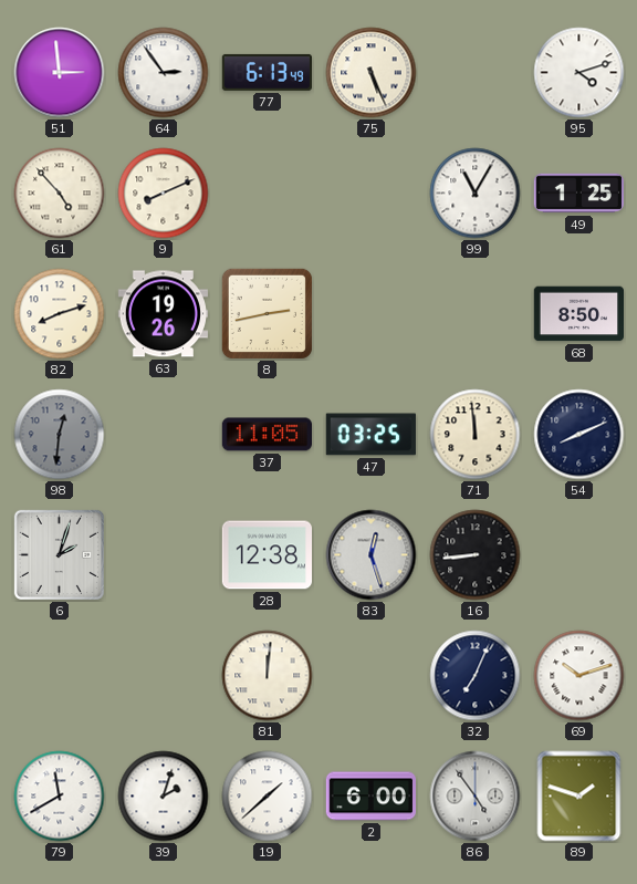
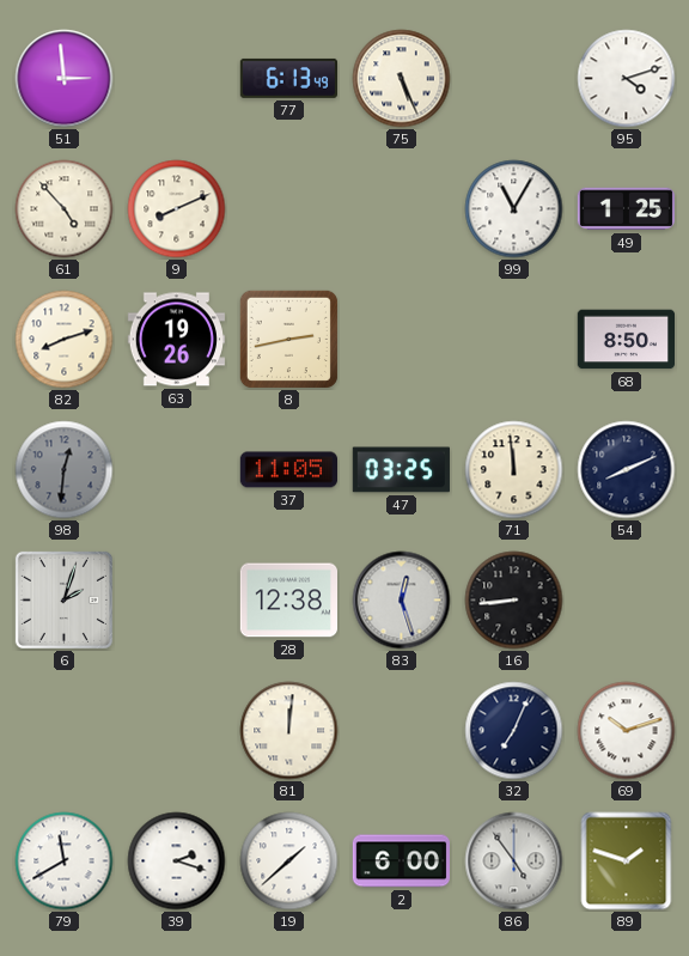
64: 2:54 -> none
39: 2:03 -> 2:18
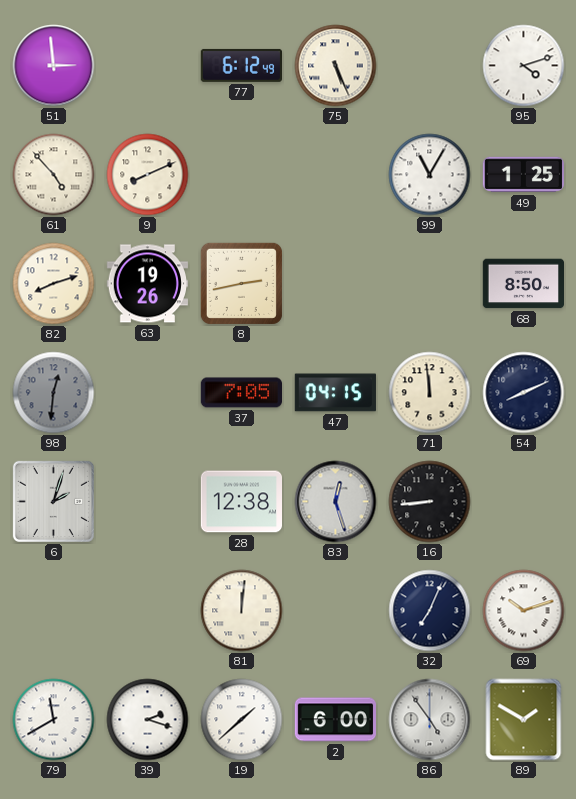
77: 6:13 -> 6:12
37: 11:05 -> 7:05
47: 03:25 -> 04:15
89: 1:48 -> 1:50
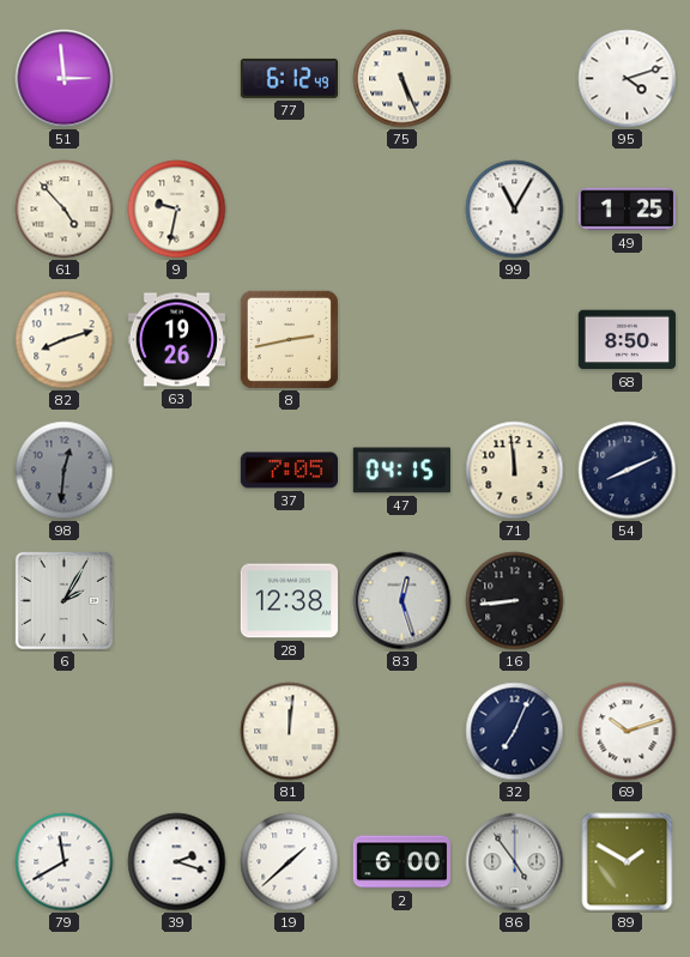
9: 8:11 -> 9:32
6: 2:03 -> 2:05
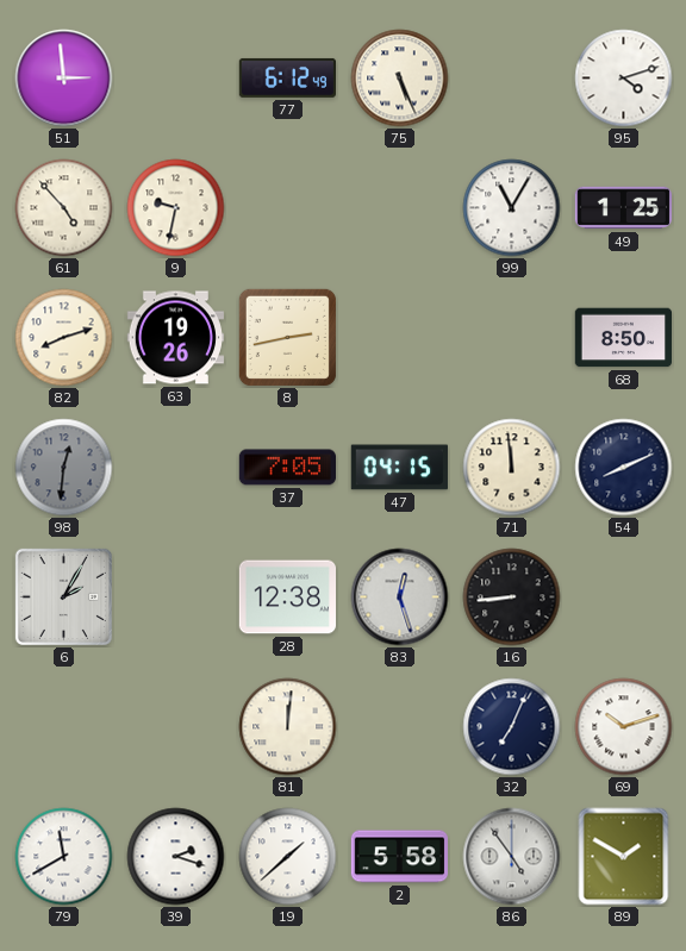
2: 6:00 -> 5:58
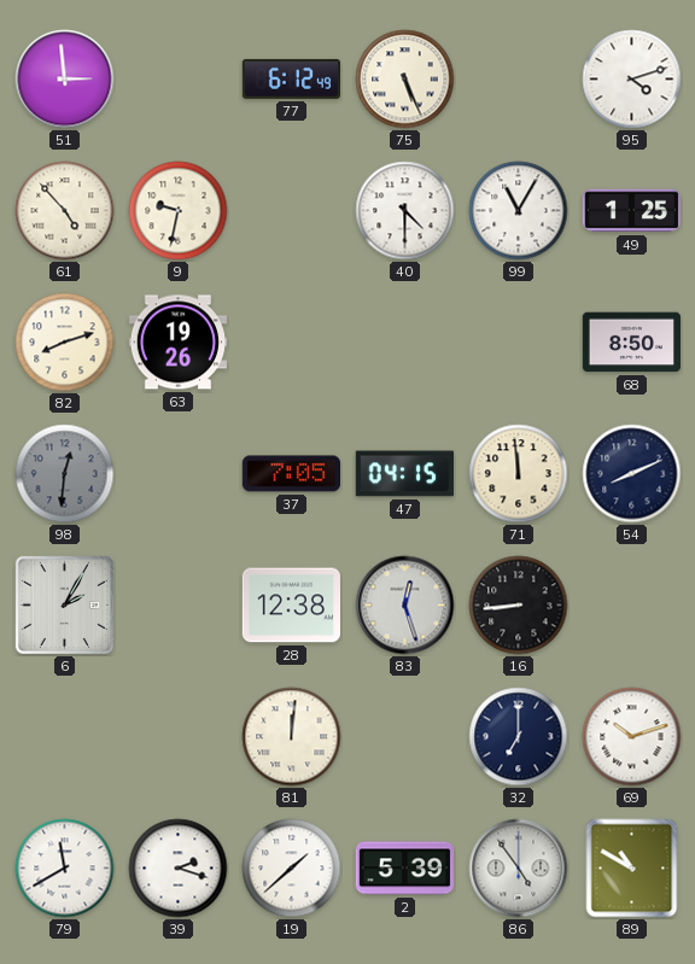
40: none -> 4:30
8: 2:43 -> none
32: 7:04 -> 7:00
2: 5:58 -> 5:39
89: 1:50 -> 10:50
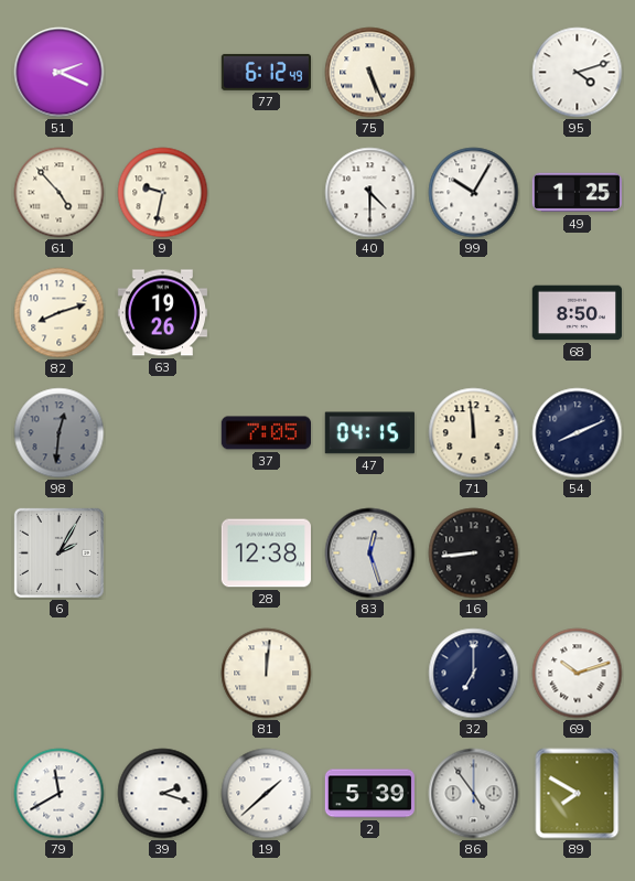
51: 2:59 -> 2:19
99: 11:05 -> 10:05
89: 10:50 -> 7:50
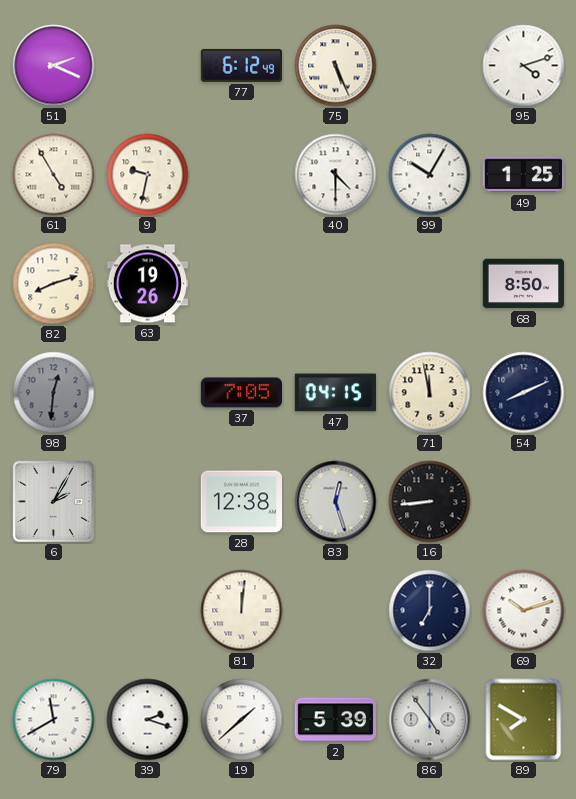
61: 4:53 -> 4:55
71: 11:59 -> 11:58
